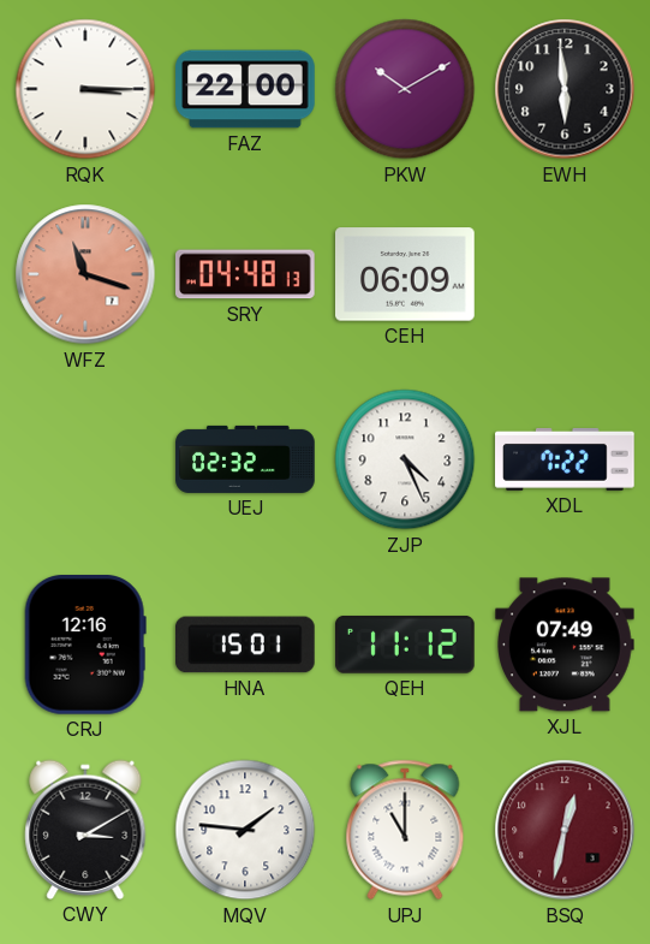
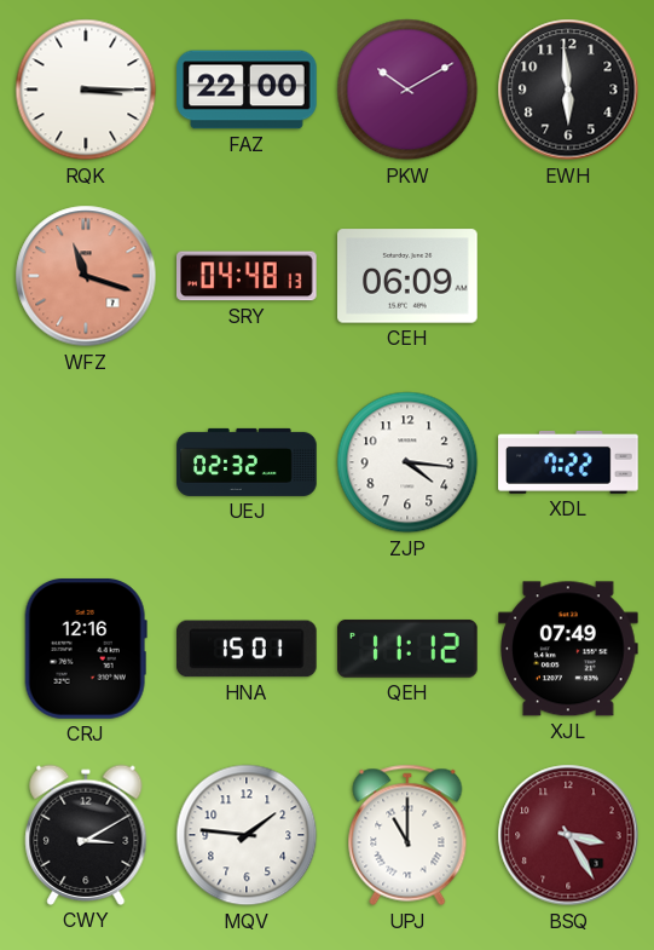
ZJP: 4:26 -> 4:16
BSQ: 12:32 -> 3:25
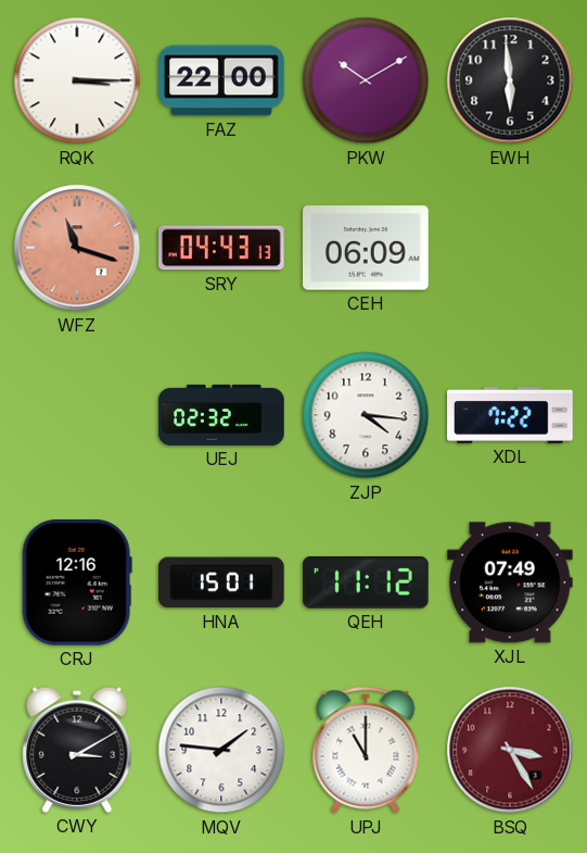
SRY: 04:48 -> 04:43
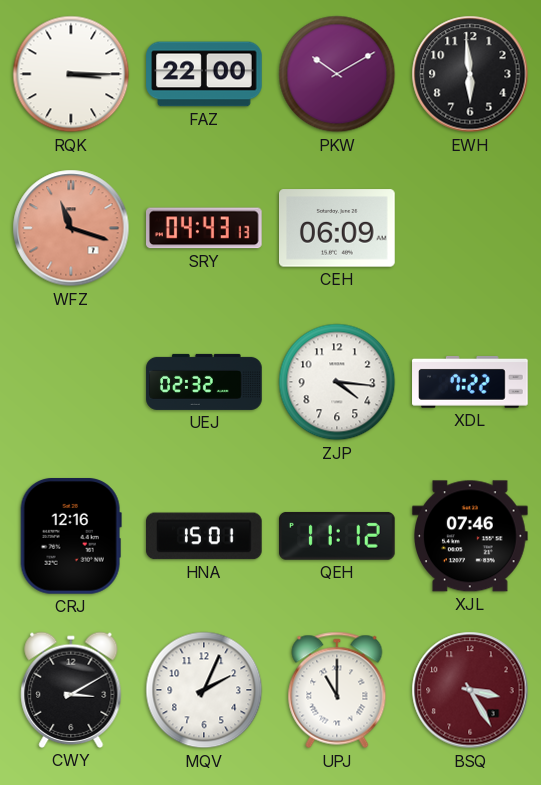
XJL: 07:49 -> 07:46
MQV: 1:46 -> 2:04
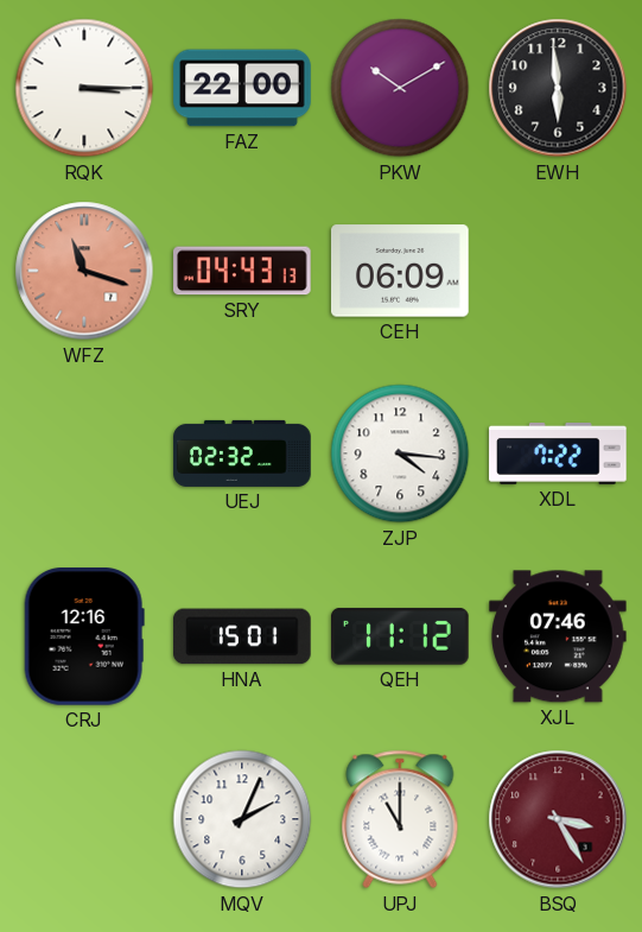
CWY: 3:10 -> none
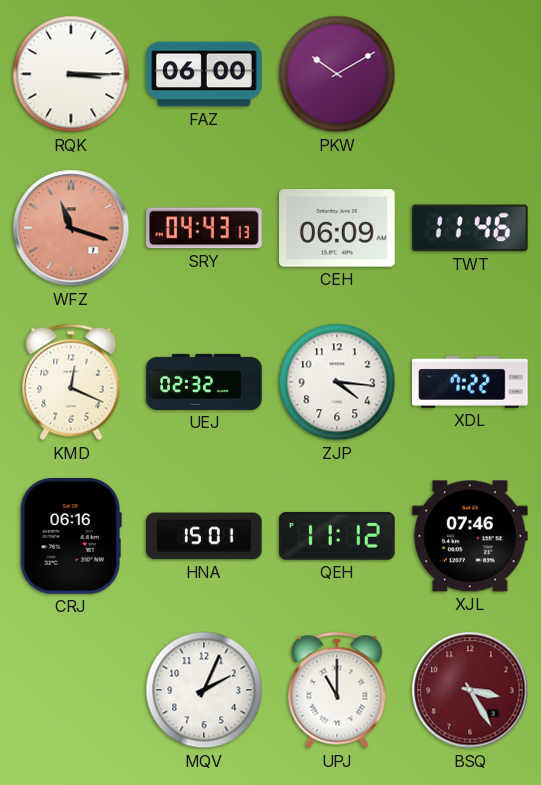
FAZ: 22:00 -> 06:00
EWH: 5:59 -> none
TWT: none -> 11:46
KMD: none -> 12:19
CRJ: 12:16 -> 06:16
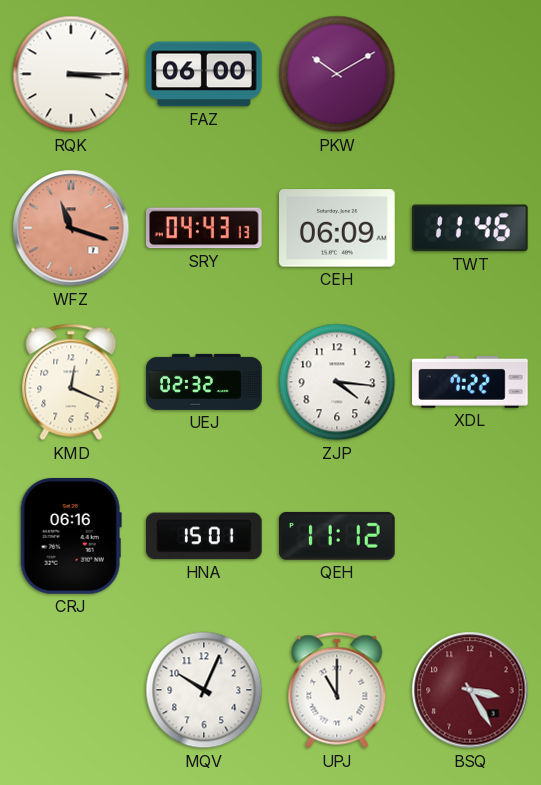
XJL: 07:46 -> none
MQV: 2:04 -> 10:04
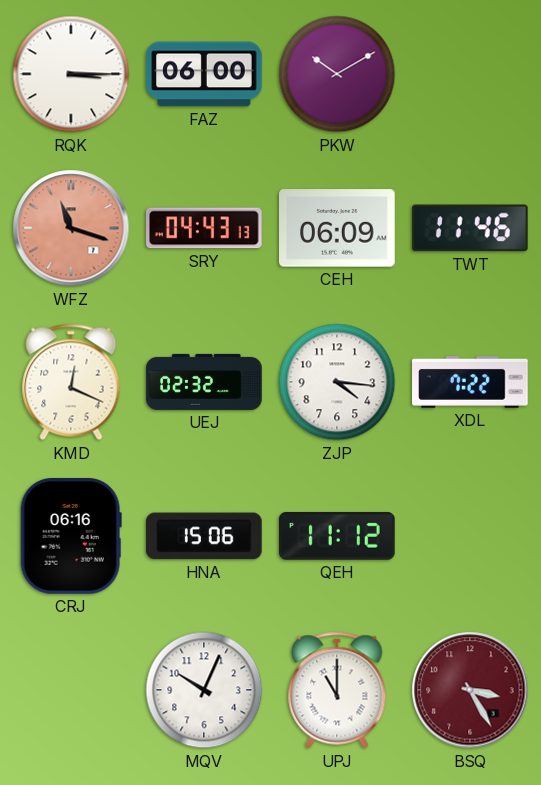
HNA: 15:01 -> 15:06
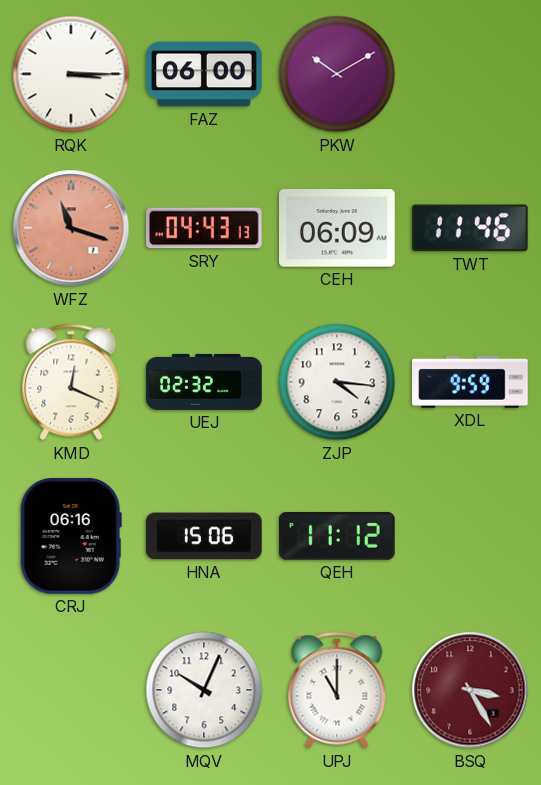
XDL: 7:22 -> 9:59
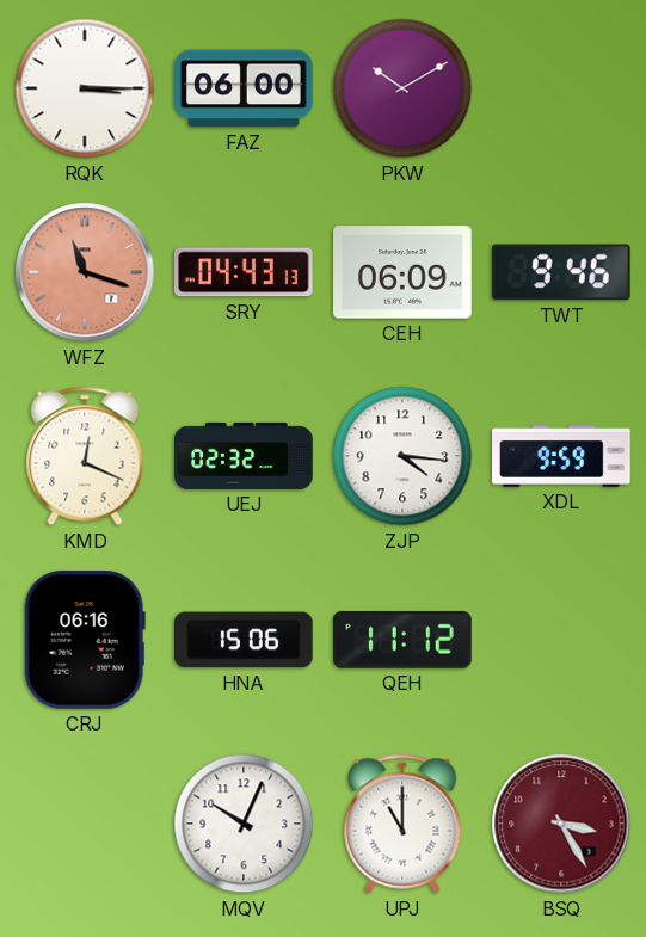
TWT: 11:46 -> 9:46
